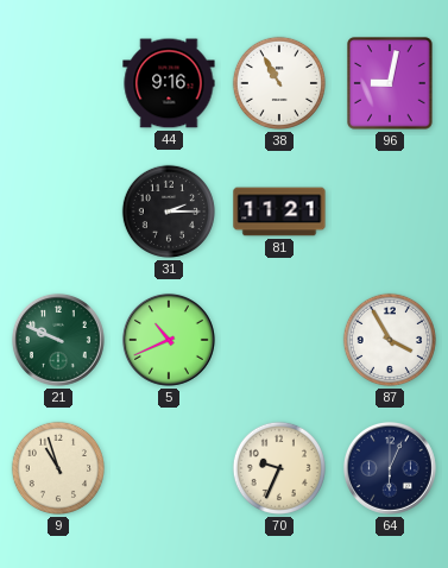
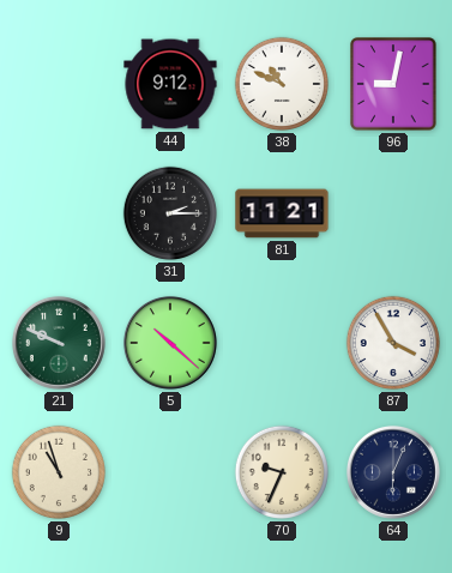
44: 9:16 -> 9:12
38: 10:55 -> 10:49
5: 10:41 -> 10:22
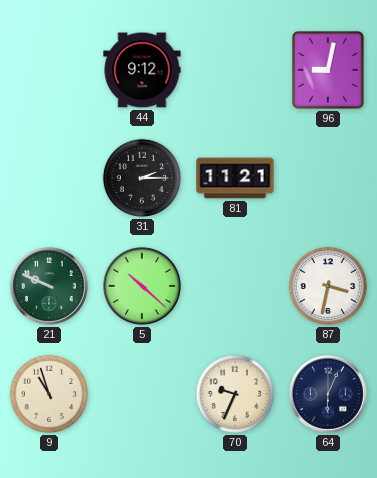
38: 10:49 -> none
87: 3:55 -> 3:32
